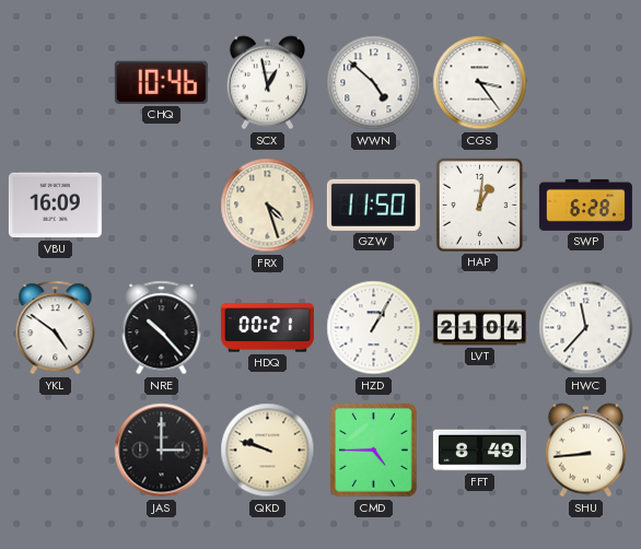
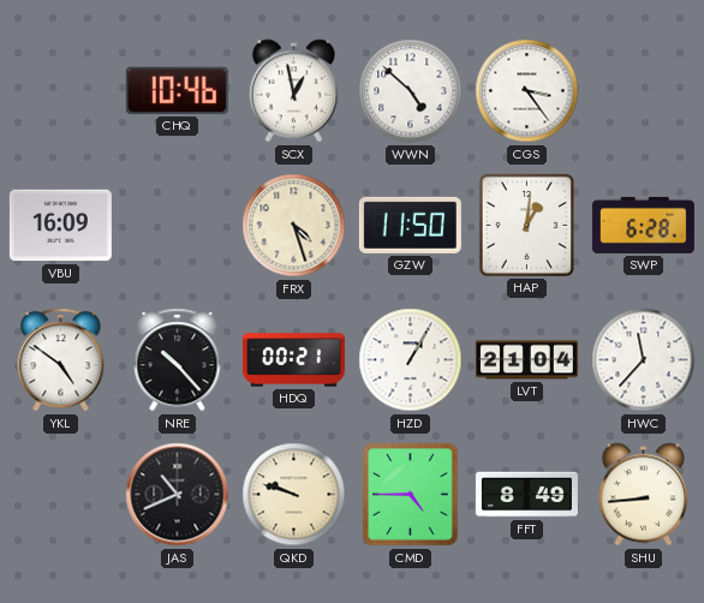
JAS: 3:00 -> 10:41
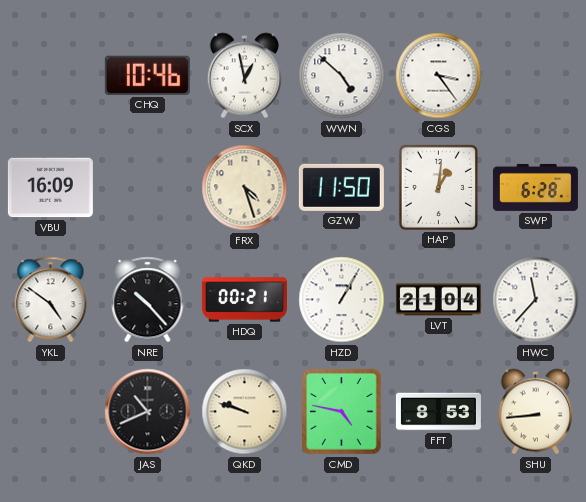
CMD: 4:45 -> 4:47
FFT: 8:49 -> 8:53
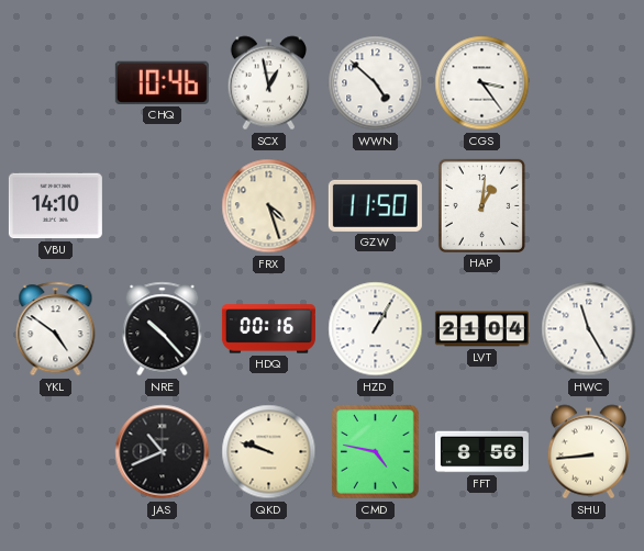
VBU: 16:09 -> 14:10
SWP: 6:28 -> none
HDQ: 00:21 -> 00:16
HWC: 11:37 -> 11:25
FFT: 8:53 -> 8:56
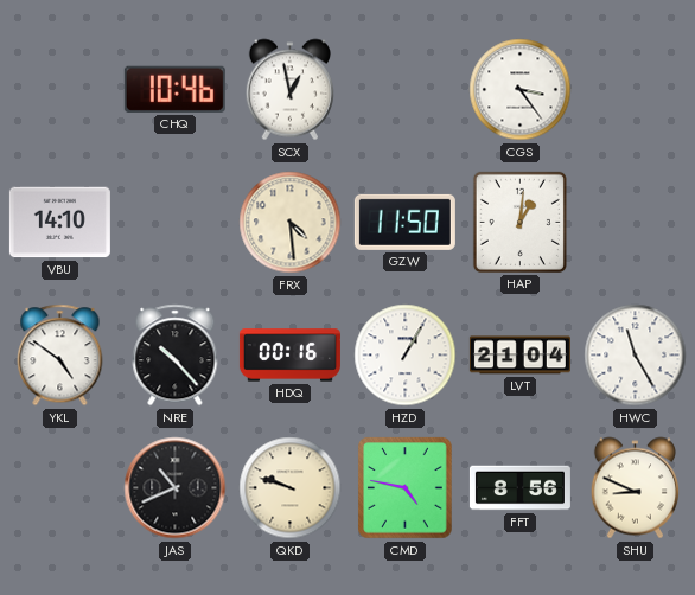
WWN: 4:52 -> none
FRX: 4:27 -> 4:29
SHU: 8:44 -> 8:49
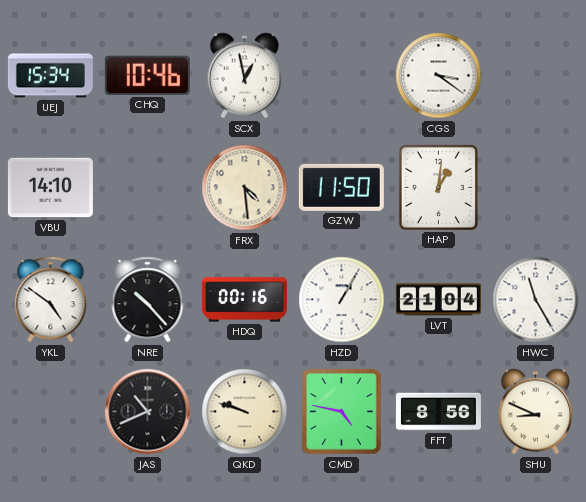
UEJ: none -> 15:34
CGS: 3:24 -> 3:21
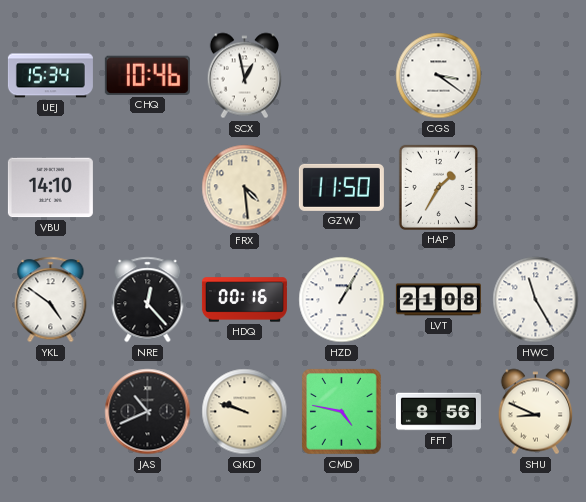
HAP: 1:01 -> 1:35
NRE: 10:23 -> 12:23
LVT: 21:04 -> 21:08
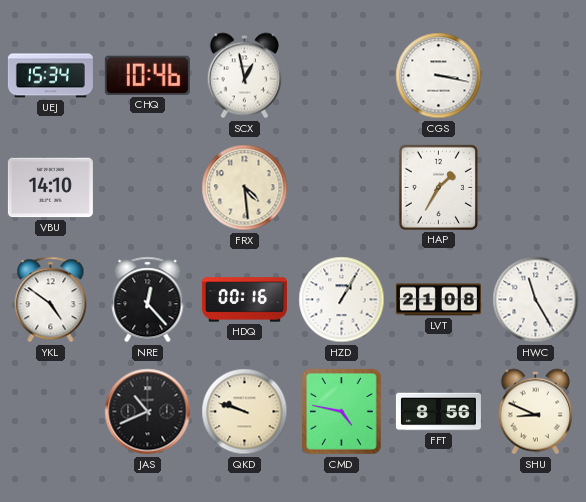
CGS: 3:21 -> 3:17
GZW: 11:50 -> none
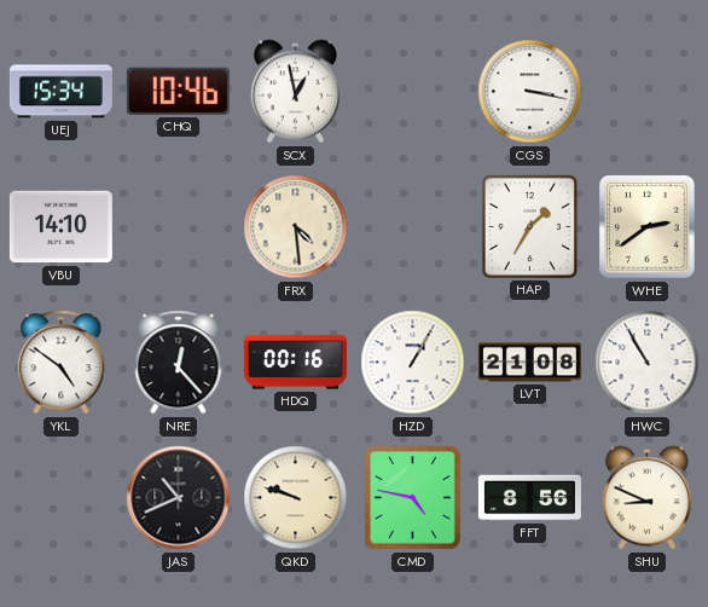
WHE: none -> 2:39
HWC: 11:25 -> 10:55
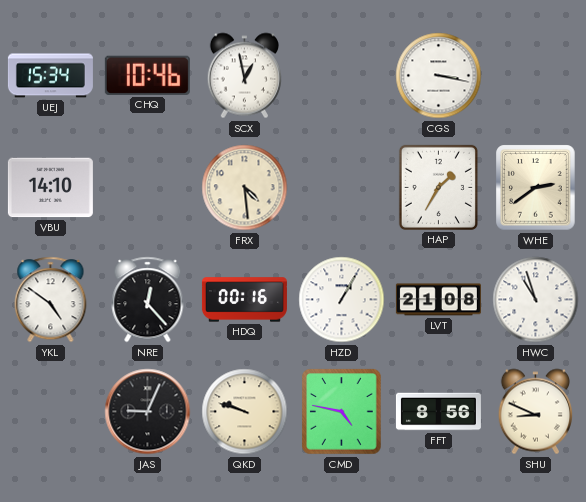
HWC: 10:55 -> 10:57
JAS: 10:41 -> 9:04
